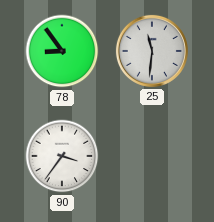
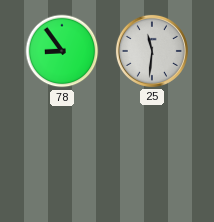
90: 3:36 -> none
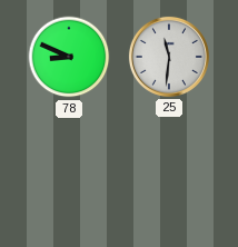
78: 8:54 -> 8:49
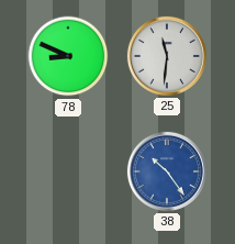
38: none -> 10:24
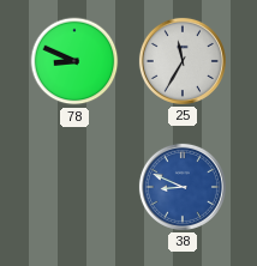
25: 11:31 -> 11:35
38: 10:24 -> 8:49
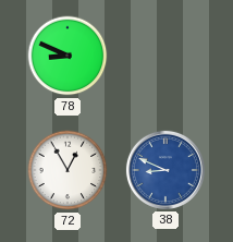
25: 11:35 -> none
72: none -> 12:55
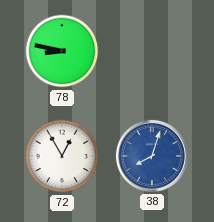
78: 8:49 -> 8:47
38: 8:49 -> 8:03
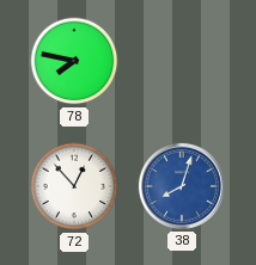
78: 8:47 -> 7:47
72: 12:55 -> 12:53
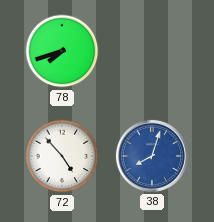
78: 7:47 -> 7:42
72: 12:53 -> 4:53
